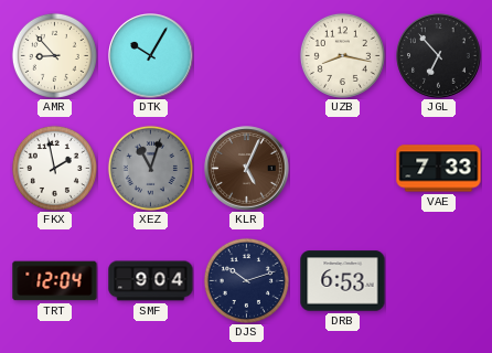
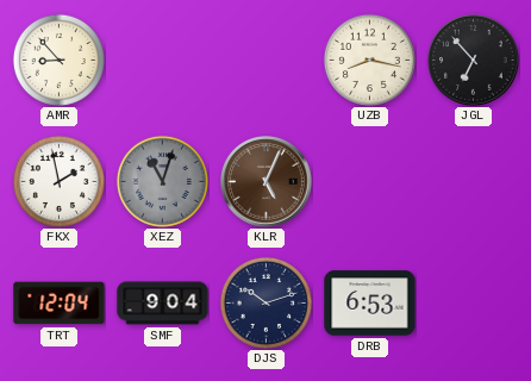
DTK: 10:05 -> none
VAE: 7:33 -> none
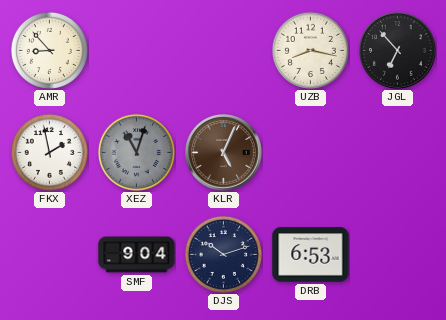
TRT: 12:04 -> none
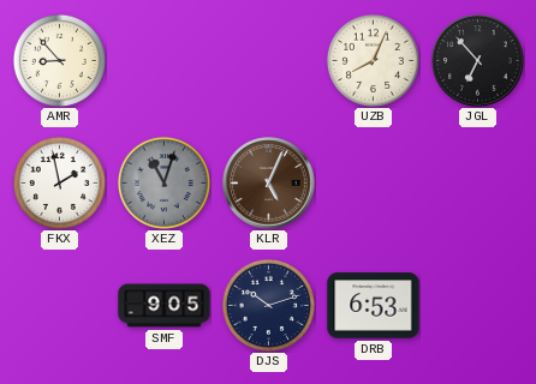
UZB: 8:17 -> 8:04
SMF: 9:04 -> 9:05
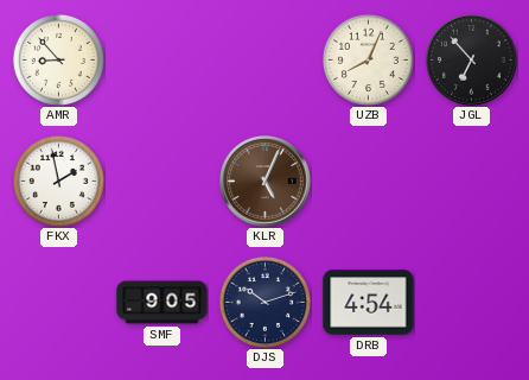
XEZ: 11:03 -> none
DRB: 6:53 -> 4:54
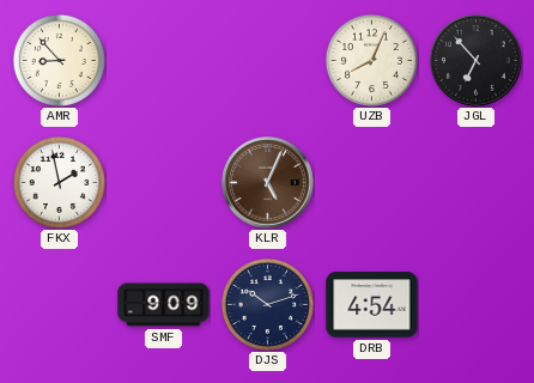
SMF: 9:05 -> 9:09
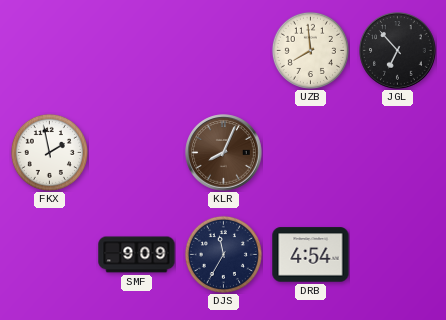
AMR: 8:53 -> none
UZB: 8:04 -> 7:59
KLR: 5:04 -> 8:04
DJS: 10:12 -> 11:35
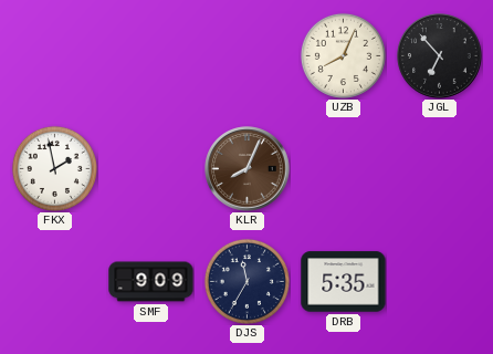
UZB: 7:59 -> 8:04
DRB: 4:54 -> 5:35
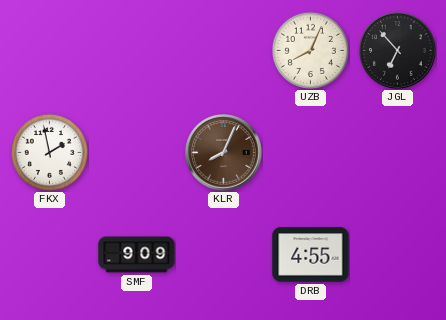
DJS: 11:35 -> none
DRB: 5:35 -> 4:55
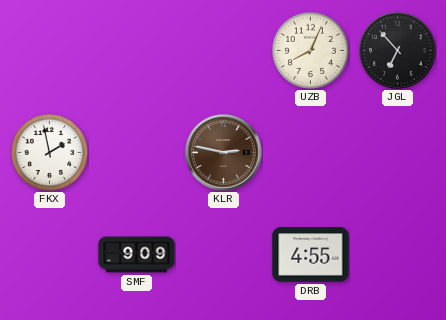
KLR: 8:04 -> 2:47
